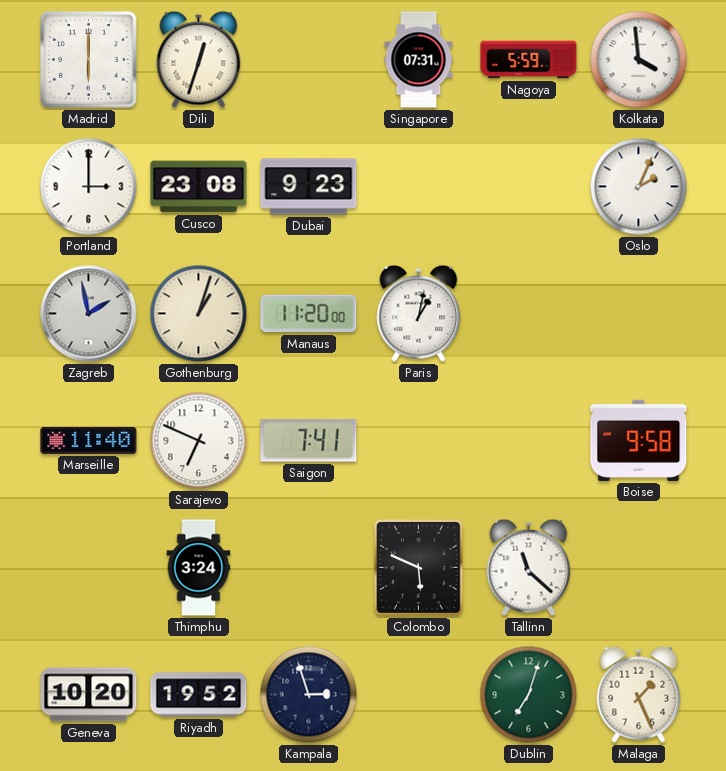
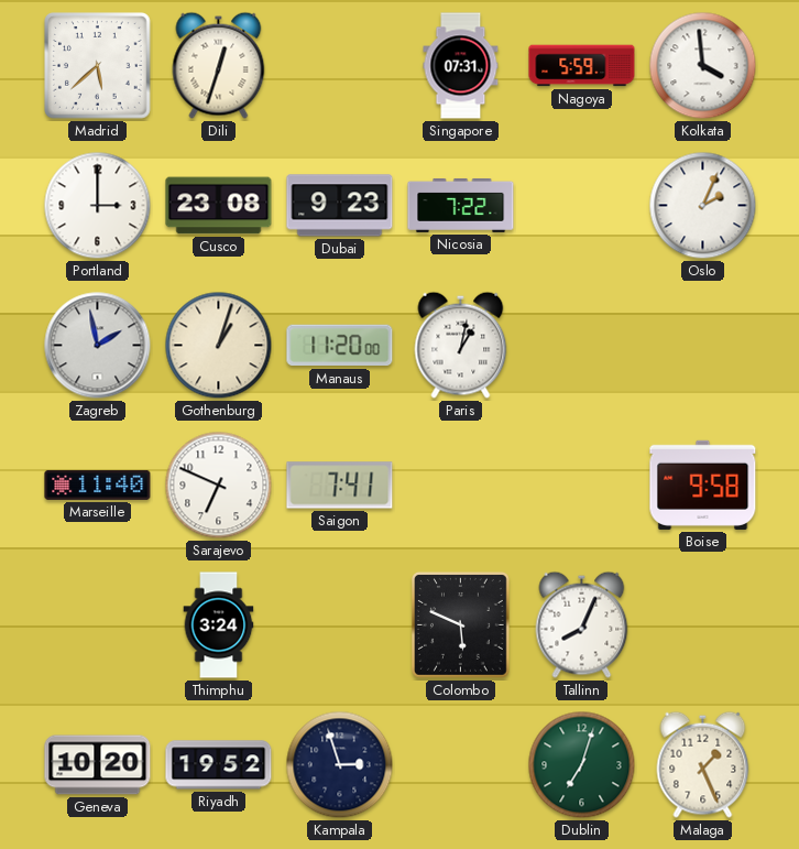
Madrid: 6:00 -> 5:38
Nicosia: none -> 7:22
Tallinn: 11:22 -> 8:04
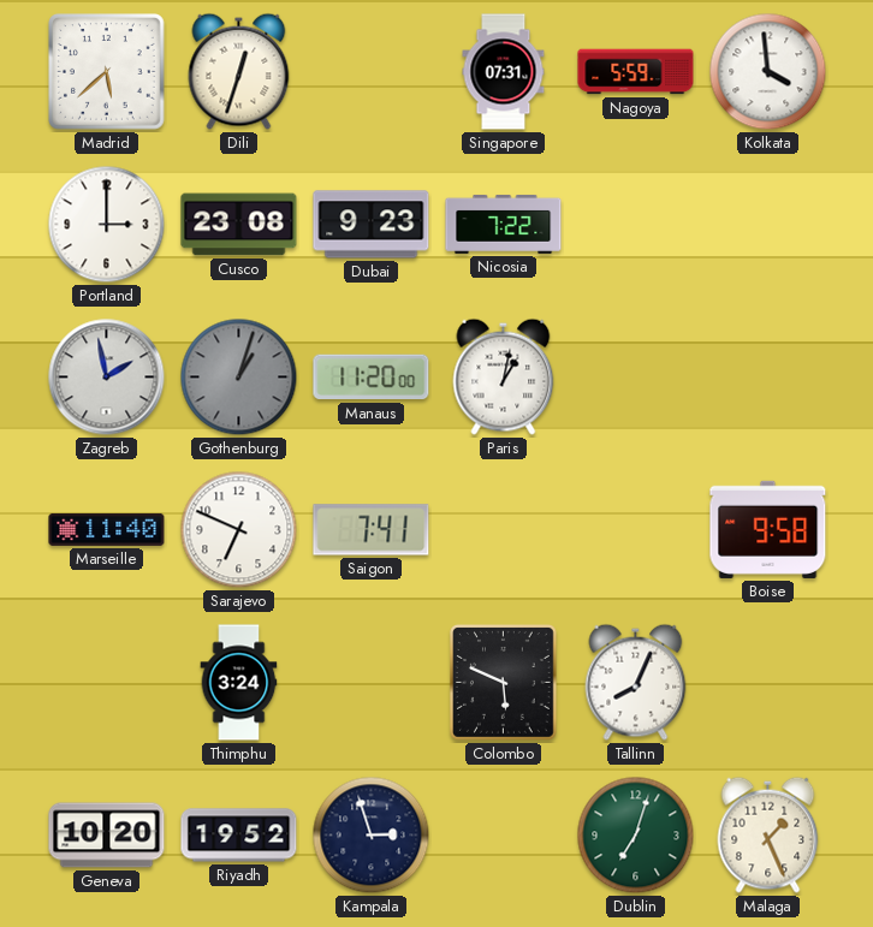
Oslo: 2:04 -> none
Gothenburg dial: cream -> grey
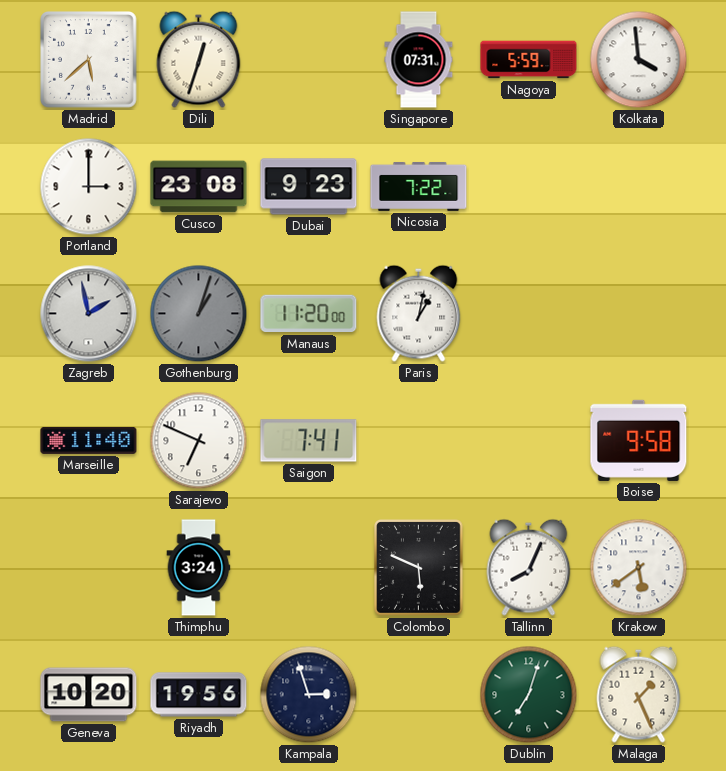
Krakow: none -> 5:39
Riyadh: 19:52 -> 19:56
